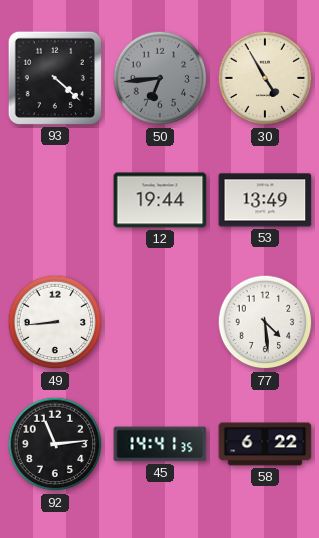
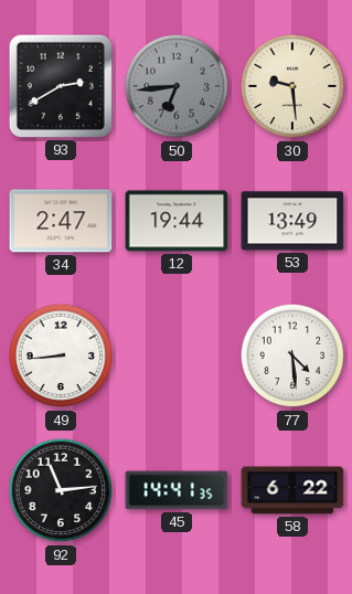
93: 4:22 -> 2:40
30: 4:55 -> 9:29
34: none -> 2:47
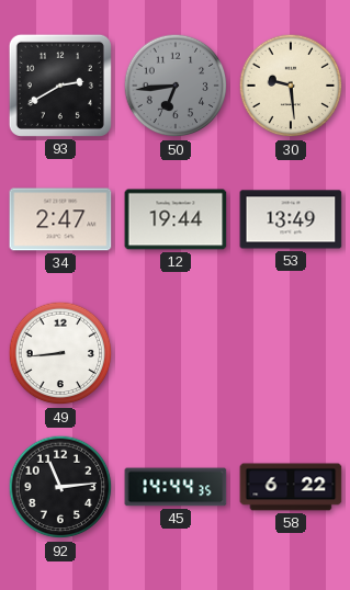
77: 4:29 -> none
45: 14:41 -> 14:44
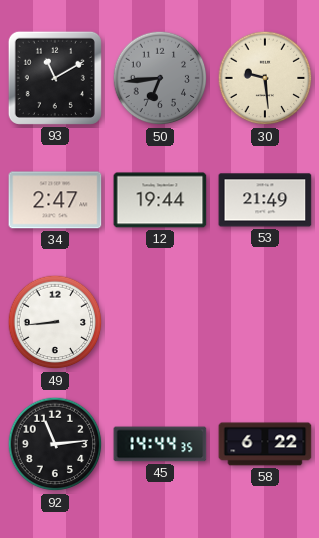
93: 2:40 -> 11:10
53: 13:49 -> 21:49
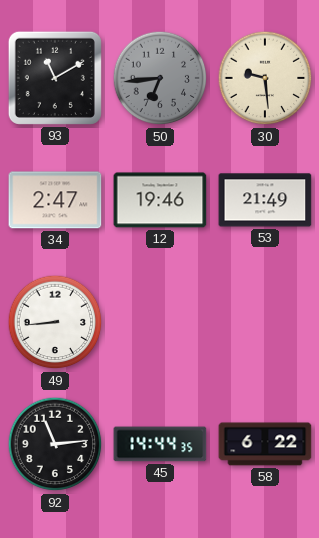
12: 19:44 -> 19:46
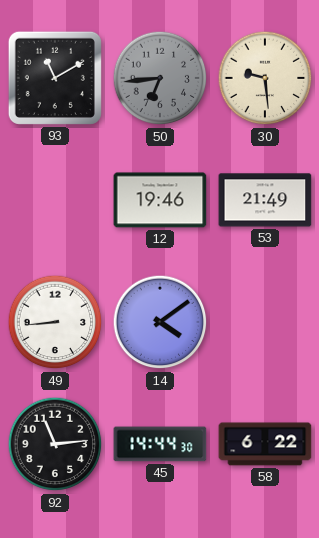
34: 2:47 -> none
14: none -> 4:09
45: 14:44:35 -> 14:44:30
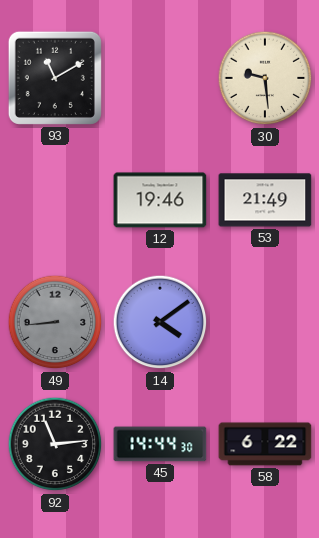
50: 6:44 -> none
49 dial: white -> grey
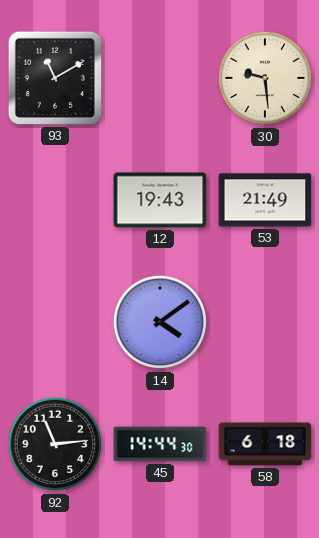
12: 19:46 -> 19:43
49: 8:44 -> none
58: 6:22 -> 6:18
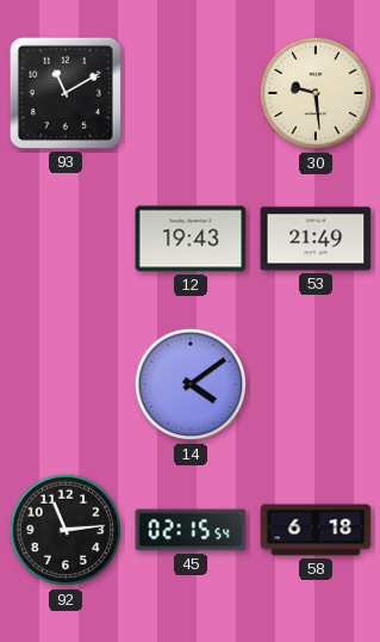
45: 14:44 -> 02:15
